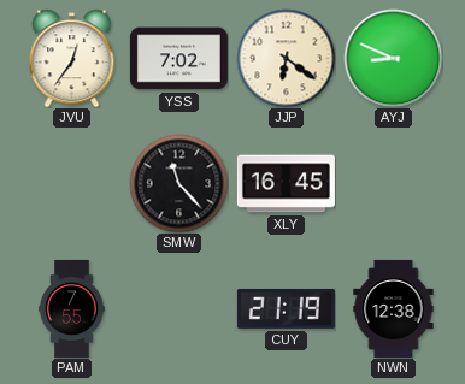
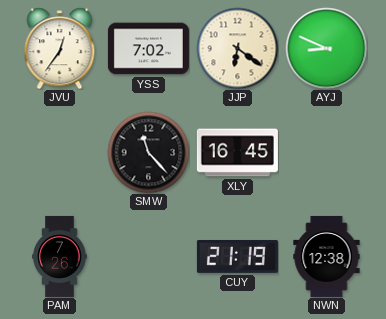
PAM: 7:55 -> 7:26
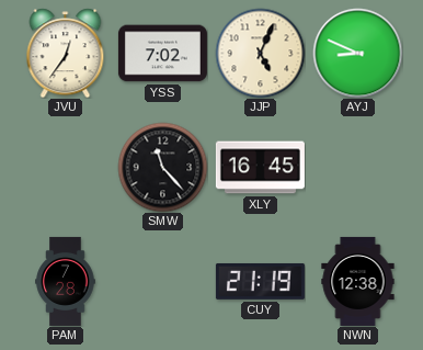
JJP: 6:21 -> 5:04
PAM: 7:26 -> 7:28
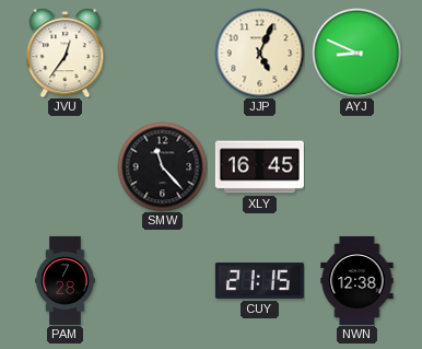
YSS: 7:02 -> none
CUY: 21:19 -> 21:15
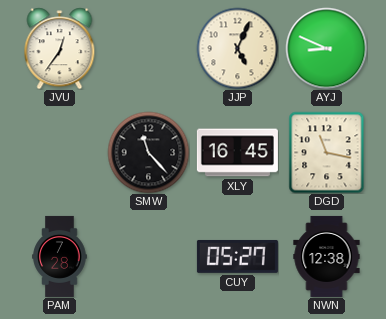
DGD: none -> 11:17
CUY: 21:15 -> 05:27
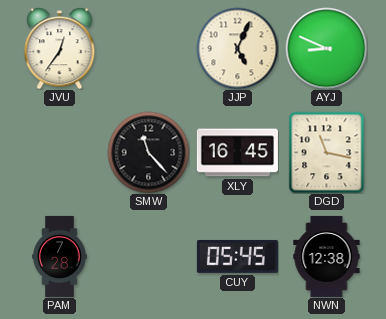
CUY: 05:27 -> 05:45
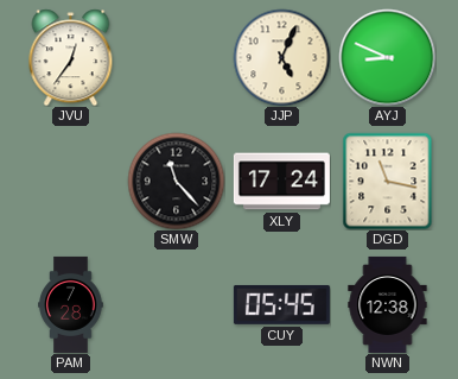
XLY: 16:45 -> 17:24
